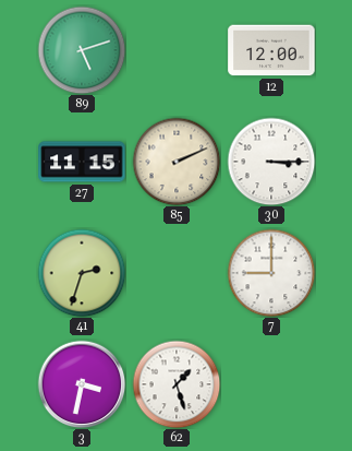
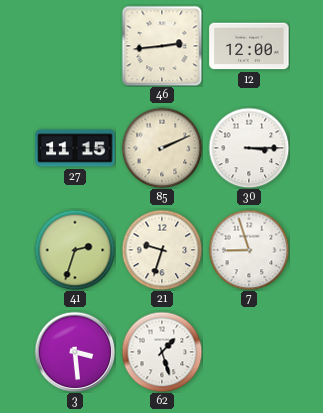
89: 5:12 -> none
46: none -> 2:44
21: none -> 9:33
7: 9:00 -> 8:57
3: 3:32 -> 3:29
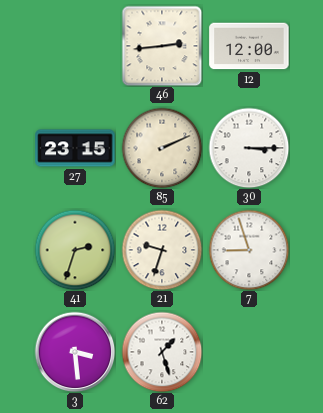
27: 11:15 -> 23:15
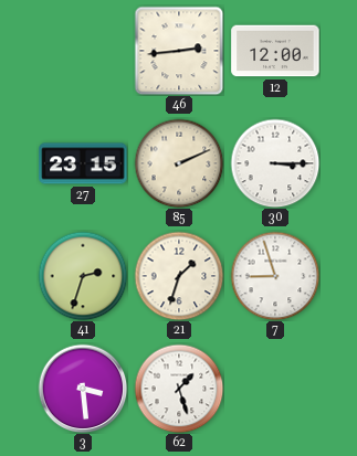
21: 9:33 -> 1:33
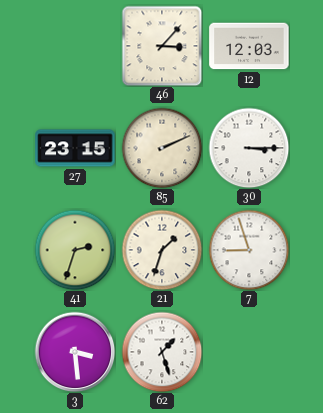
46: 2:44 -> 3:07
12: 12:00 -> 12:03
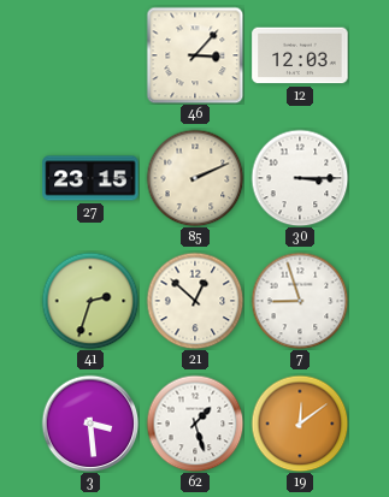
21: 1:33 -> 12:52
19: none -> 12:09
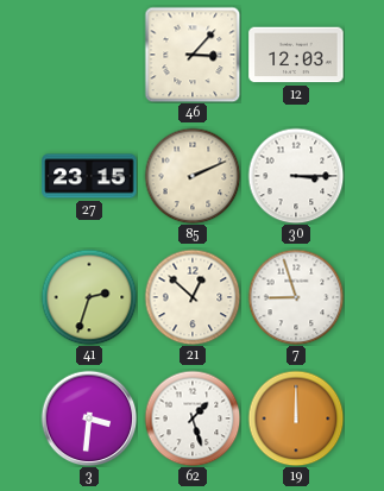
3: 3:29 -> 3:31
19: 12:09 -> 12:00
